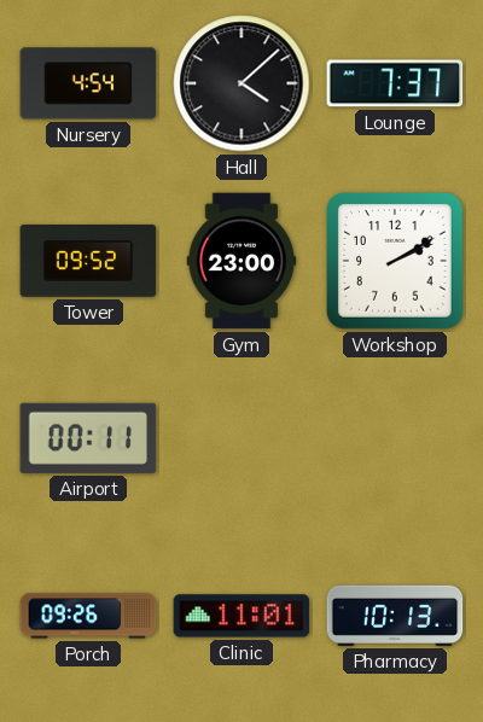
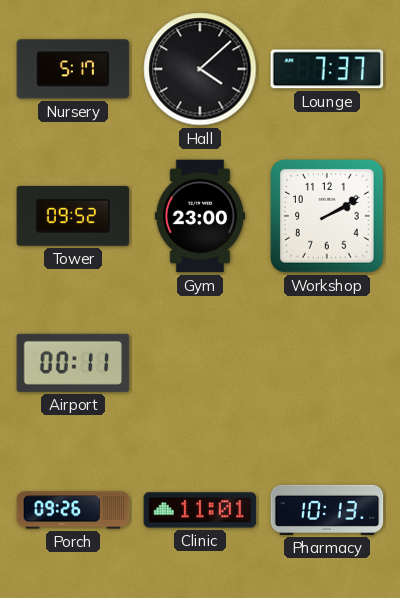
Nursery: 4:54 -> 5:17
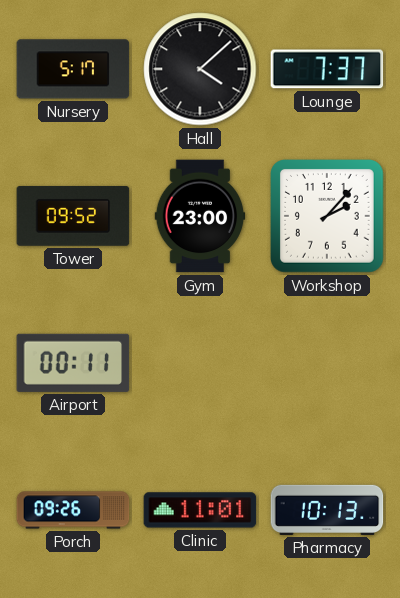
Workshop: 2:10 -> 2:07
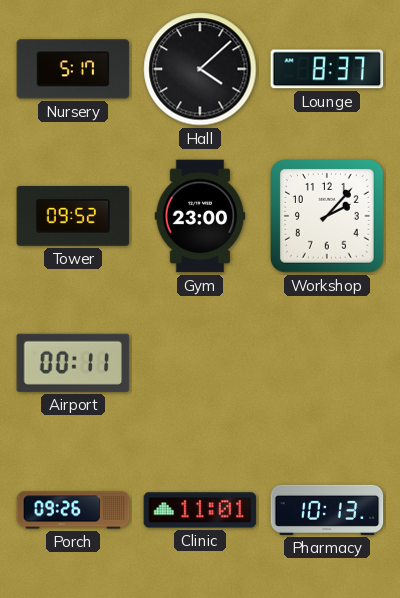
Lounge: 7:37 -> 8:37
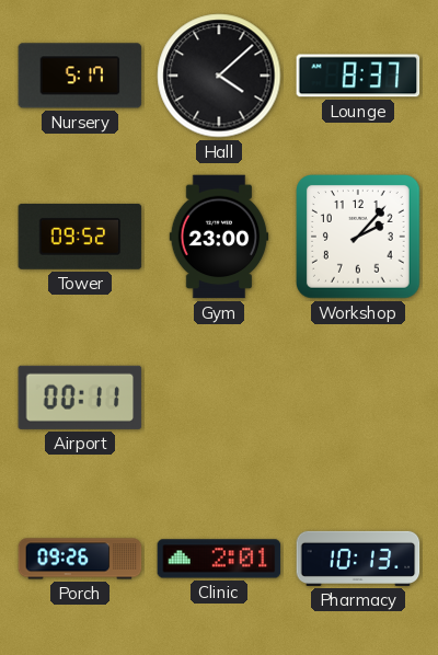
Clinic: 11:01 -> 2:01
